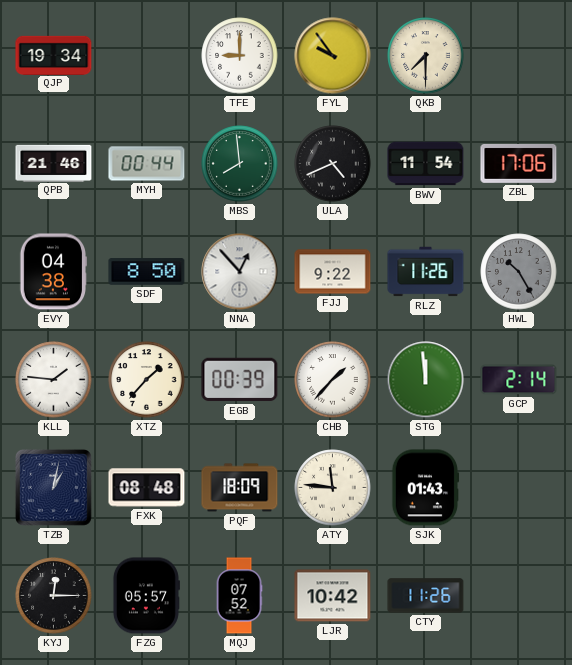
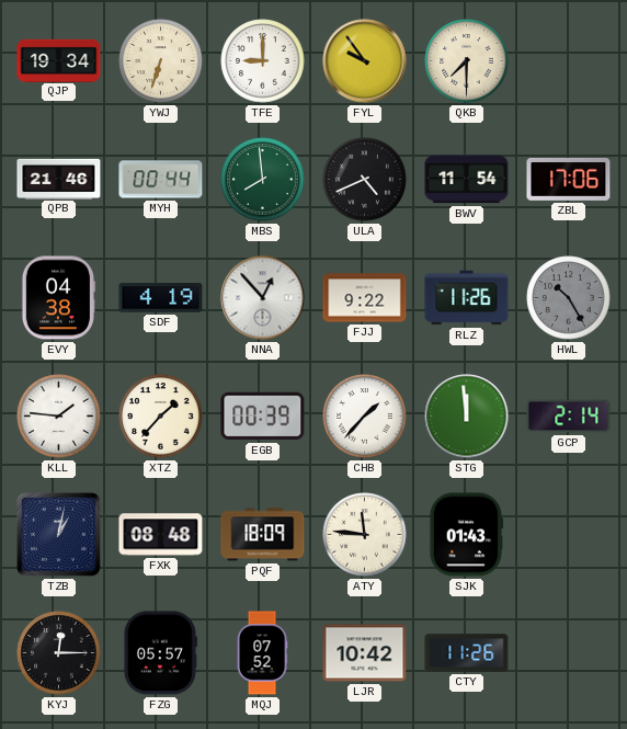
YWJ: none -> 6:33
SDF: 8:50 -> 4:19
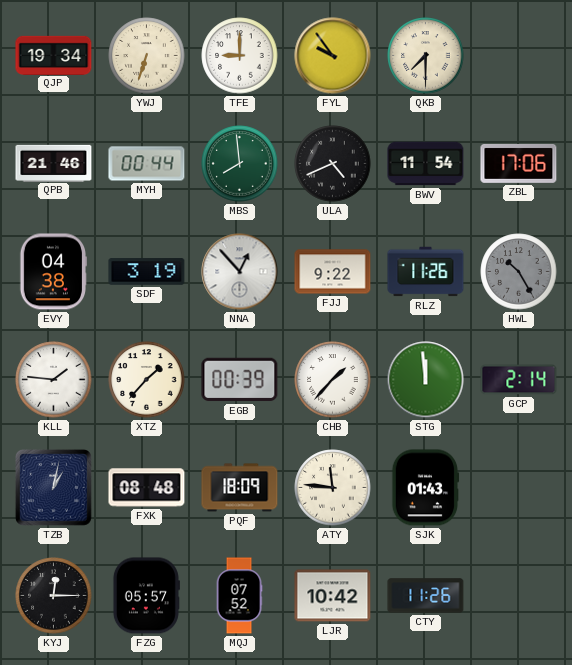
SDF: 4:19 -> 3:19
